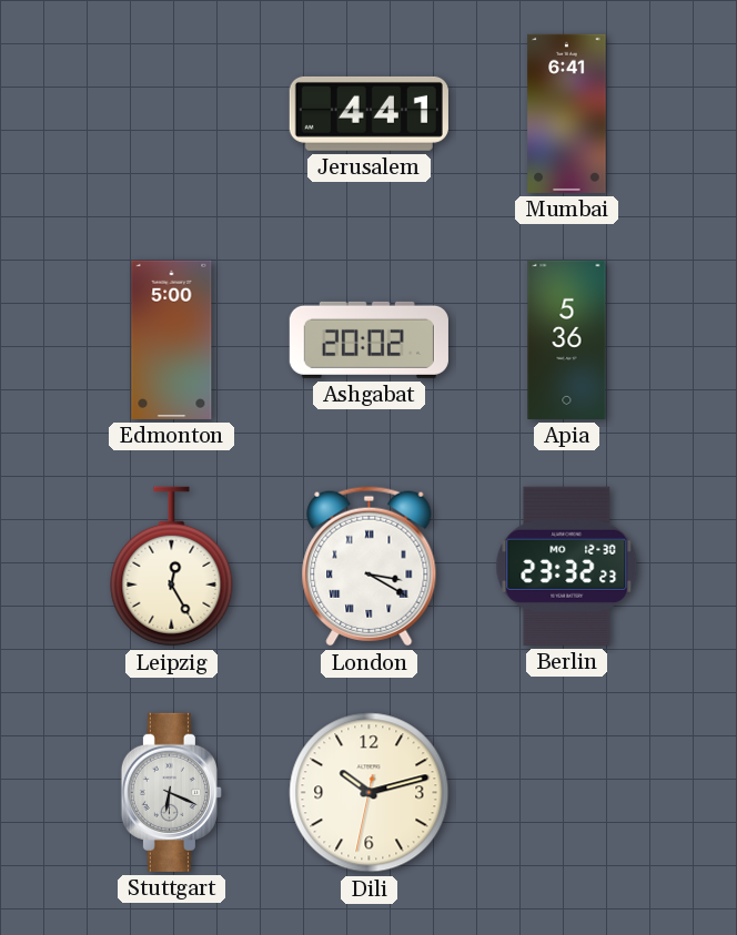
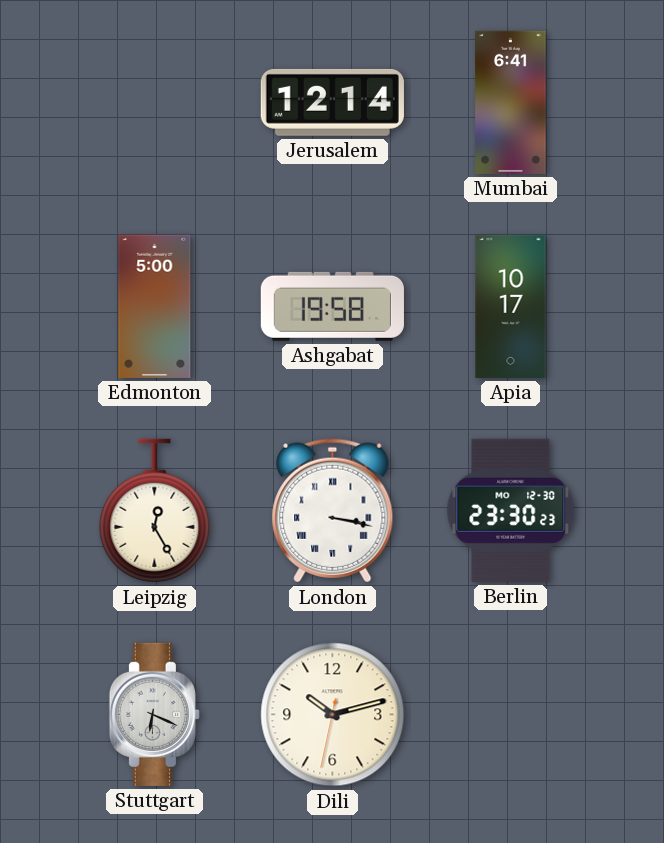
Jerusalem: 4:41 -> 12:14
Ashgabat: 20:02 -> 19:58
Apia: 5:36 -> 10:17
London: 3:20 -> 3:17
Berlin: 23:32 -> 23:30
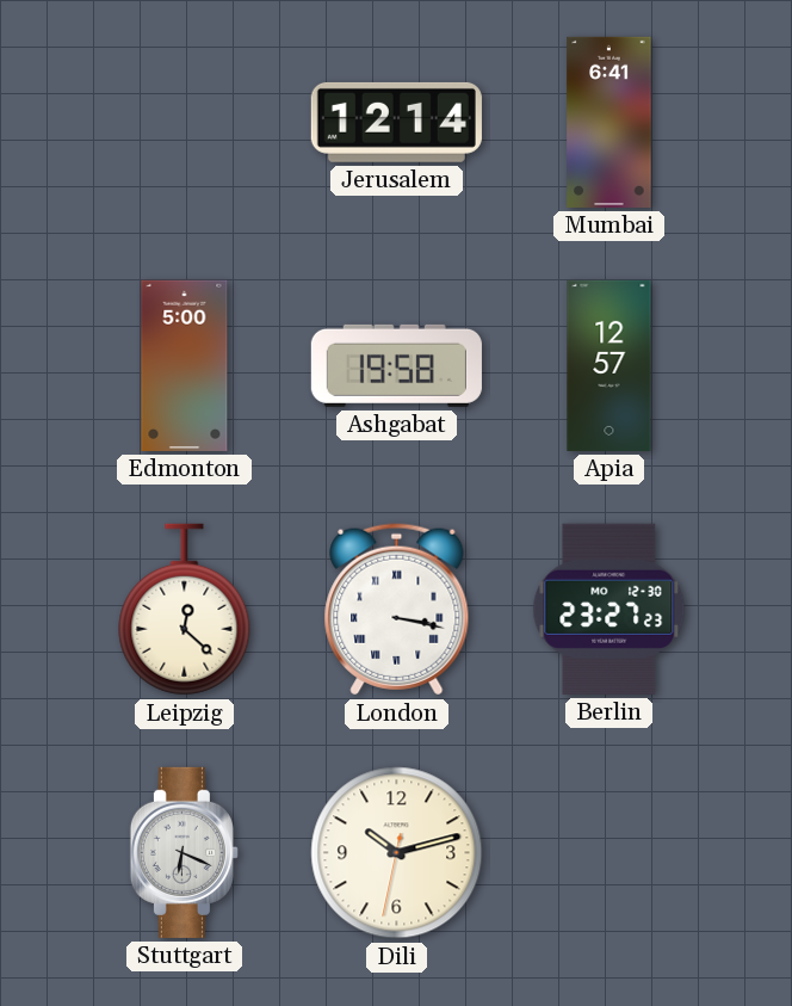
Apia: 10:17 -> 12:57
Leipzig: 12:25 -> 12:22
Berlin: 23:30 -> 23:27
